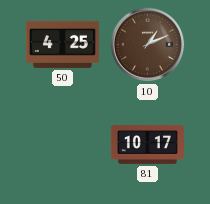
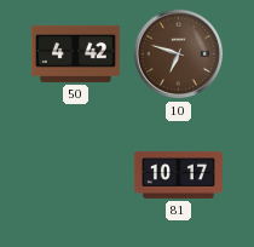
50: 4:25 -> 4:42
10: 1:11 -> 6:48
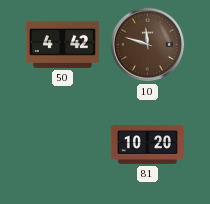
10: 6:48 -> 11:48
81: 10:17 -> 10:20
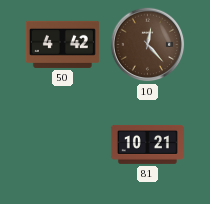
10: 11:48 -> 12:23
81: 10:20 -> 10:21
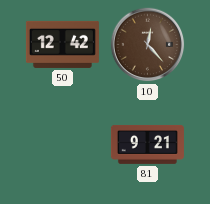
50: 4:42 -> 12:42
81: 10:21 -> 9:21
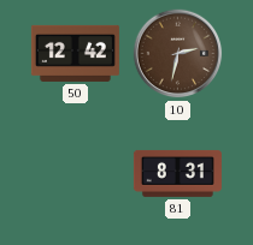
10: 12:23 -> 2:32
81: 9:21 -> 8:31
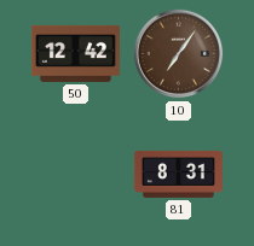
10: 2:32 -> 7:06
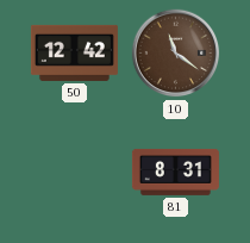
10: 7:06 -> 11:21
